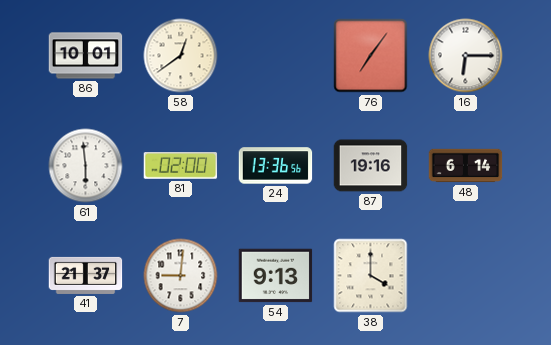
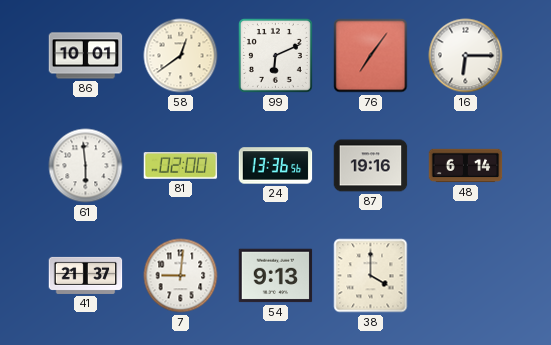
99: none -> 6:11
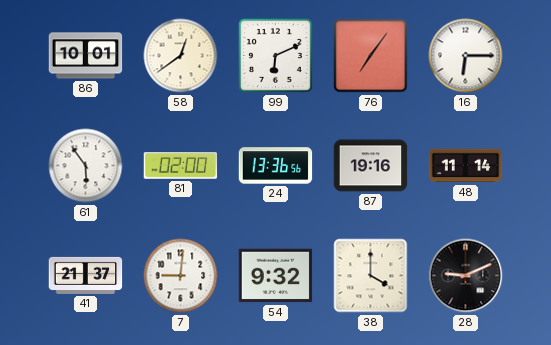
61: 5:59 -> 5:54
48: 6:14 -> 11:14
54: 9:13 -> 9:32
28: none -> 9:11
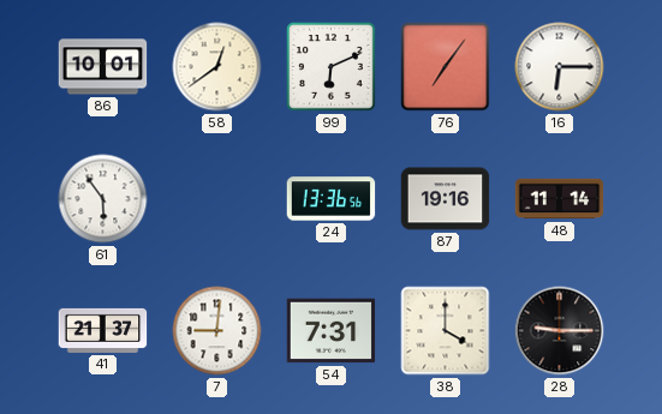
81: 02:00 -> none
54: 9:32 -> 7:31
28: 9:11 -> 9:15
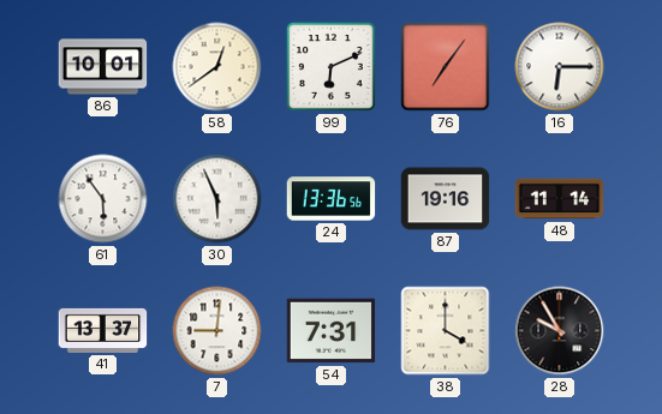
30: none -> 5:56
41: 21:37 -> 13:37
28: 9:15 -> 9:55
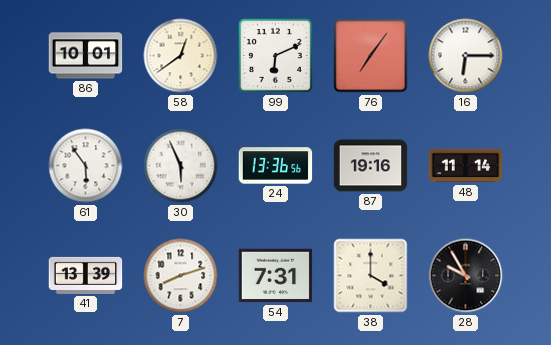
41: 13:37 -> 13:39
7: 9:01 -> 8:12
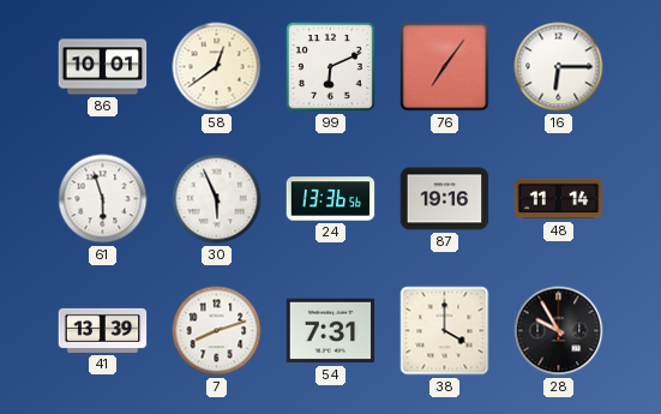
61: 5:54 -> 5:57
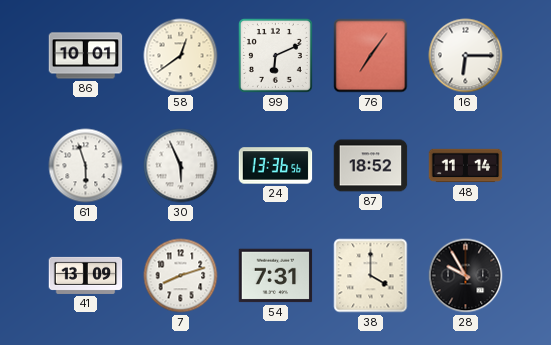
87: 19:16 -> 18:52
41: 13:39 -> 13:09
